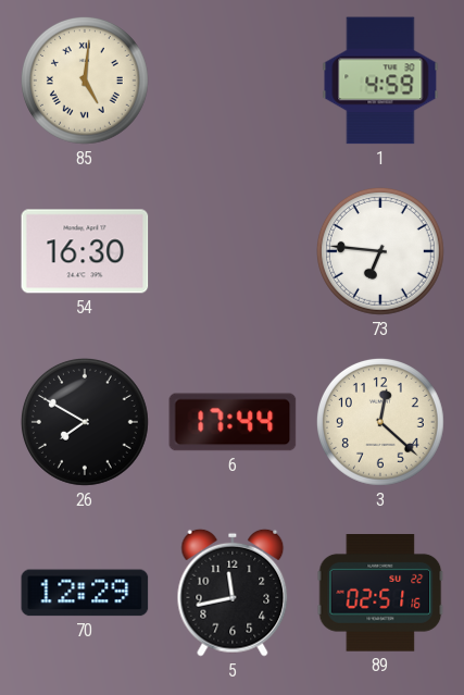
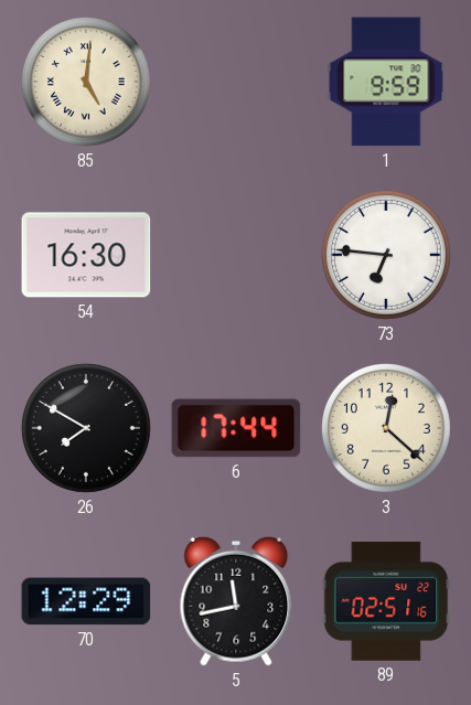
1: 4:59 -> 9:59
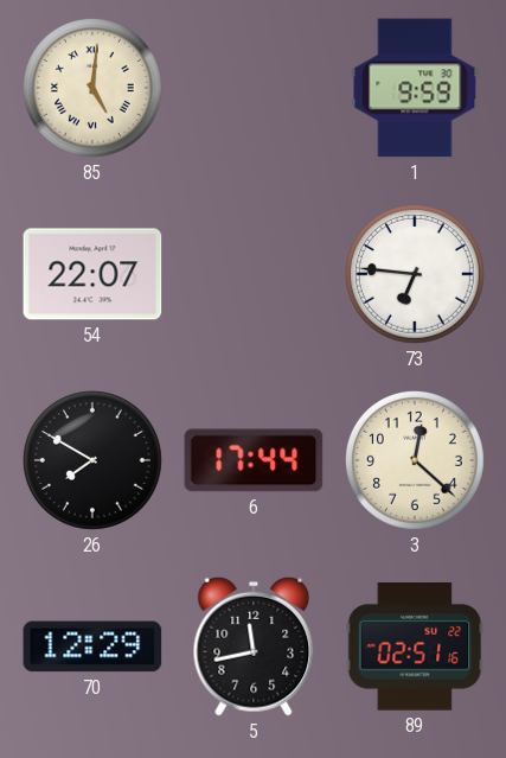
54: 16:30 -> 22:07
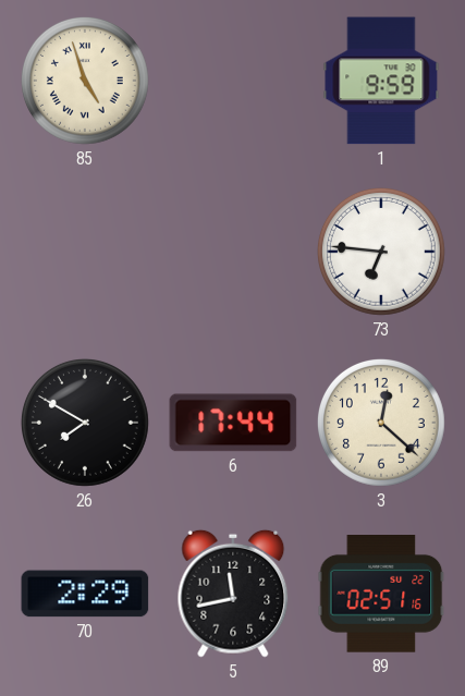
85: 5:01 -> 4:57
54: 22:07 -> none
70: 12:29 -> 2:29
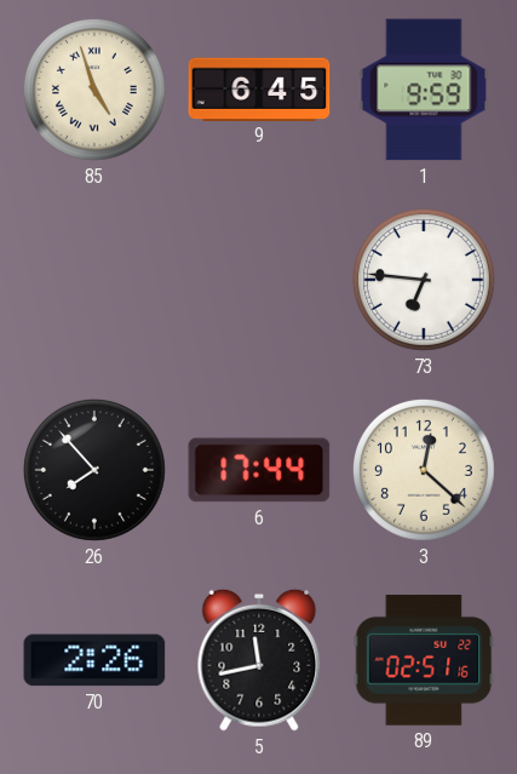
9: none -> 6:45
26: 7:50 -> 7:53
70: 2:29 -> 2:26
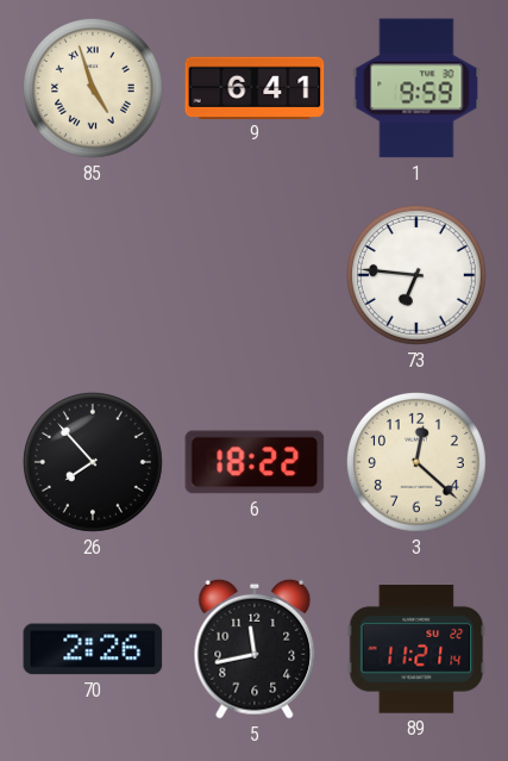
9: 6:45 -> 6:41
6: 17:44 -> 18:22
89: 02:51 -> 11:21
